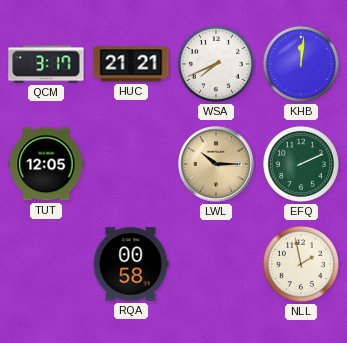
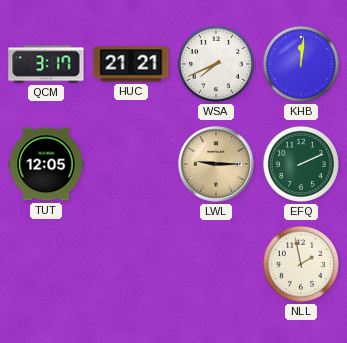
LWL: 10:15 -> 9:15
RQA: 00:58 -> none
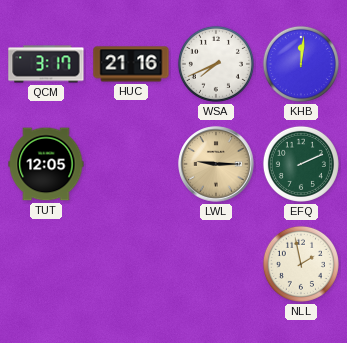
HUC: 21:21 -> 21:16
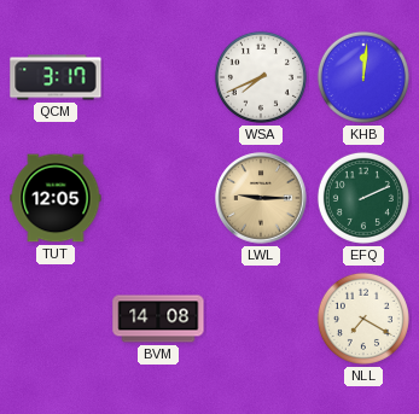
HUC: 21:16 -> none
BVM: none -> 14:08
NLL: 1:58 -> 7:20
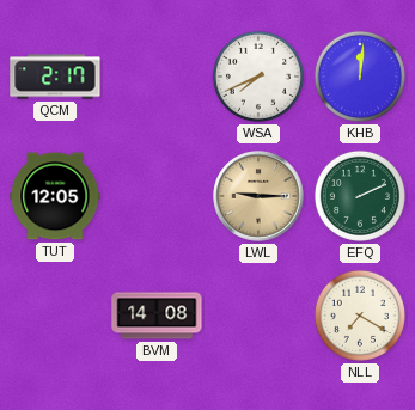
QCM: 3:17 -> 2:17
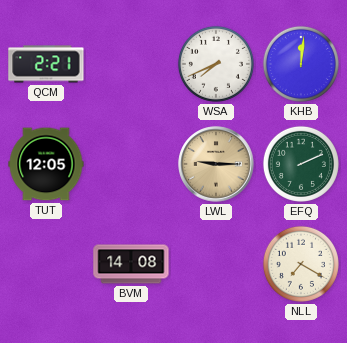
QCM: 2:17 -> 2:21
